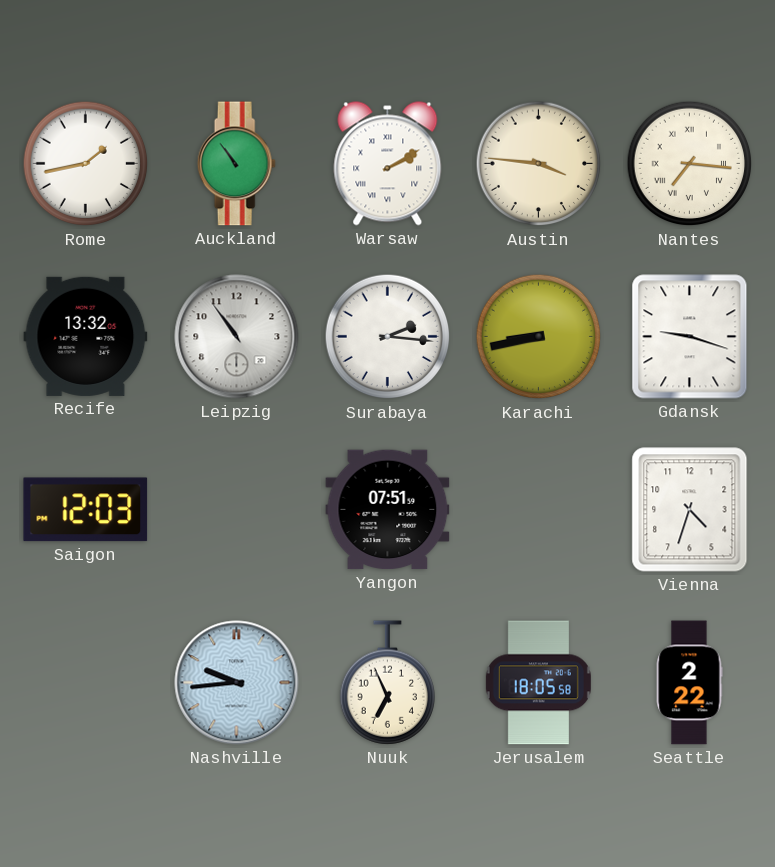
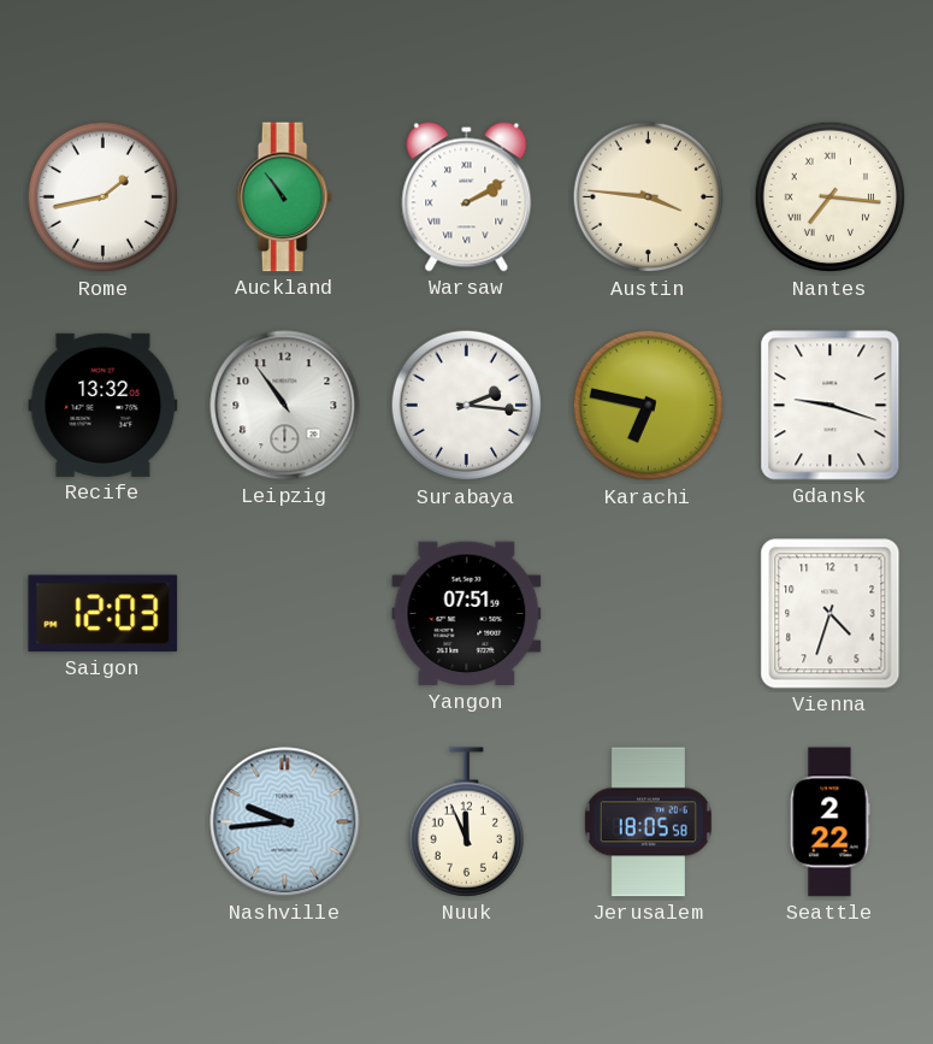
Karachi: 8:43 -> 6:47
Nuuk: 6:56 -> 11:56
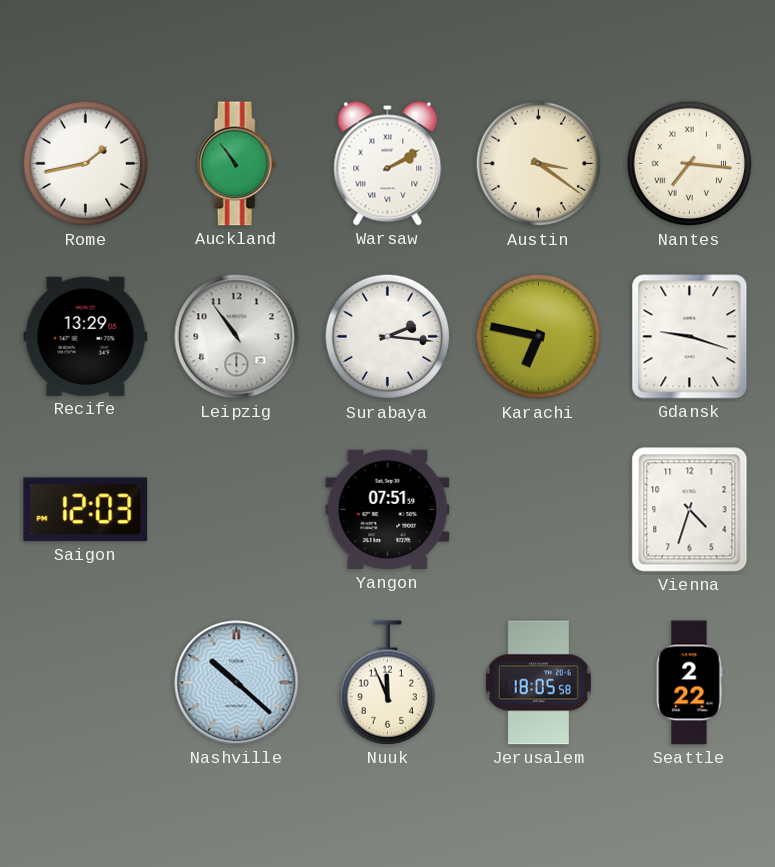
Austin: 3:46 -> 3:21
Recife: 13:32 -> 13:29
Nashville: 9:44 -> 10:22
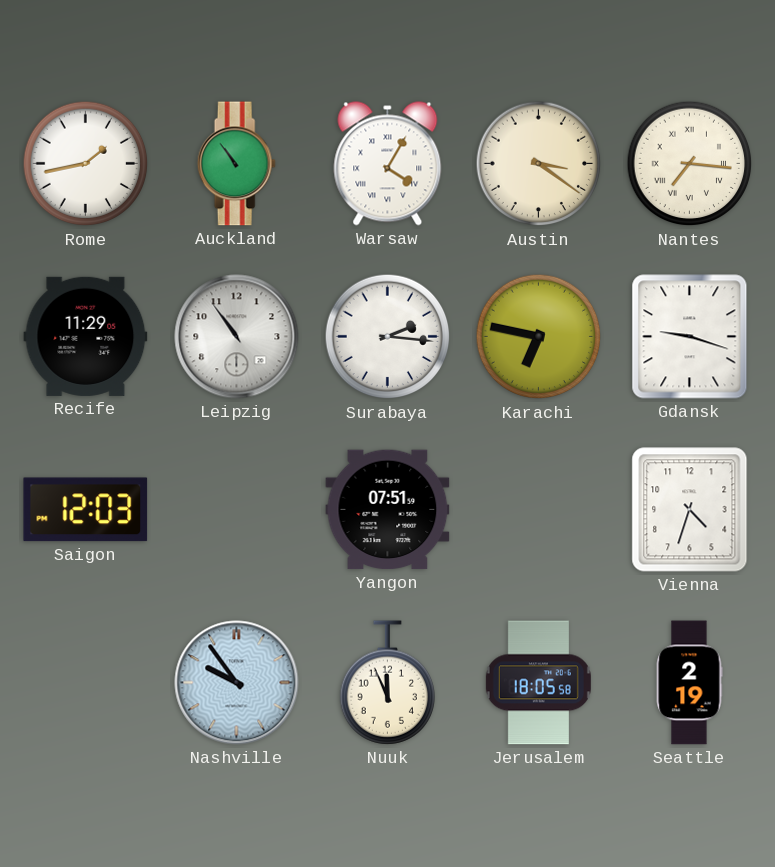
Warsaw: 2:10 -> 4:05
Recife: 13:29 -> 11:29
Nashville: 10:22 -> 9:54
Seattle: 2:22 -> 2:19
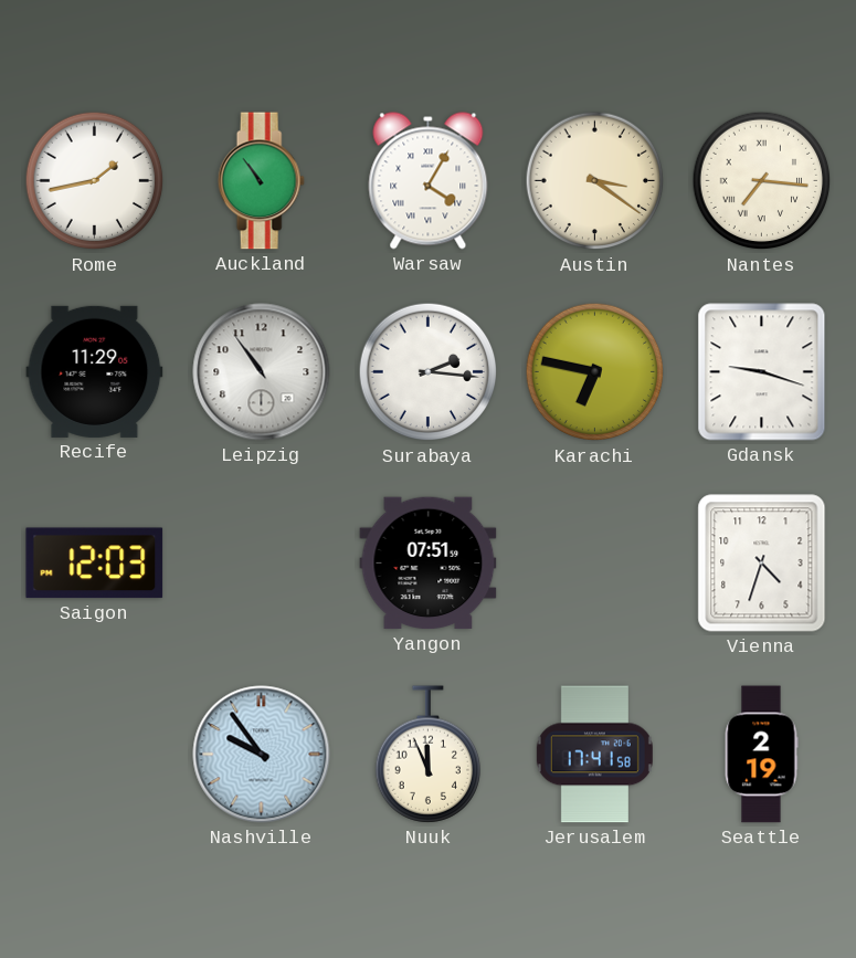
Jerusalem: 18:05 -> 17:41
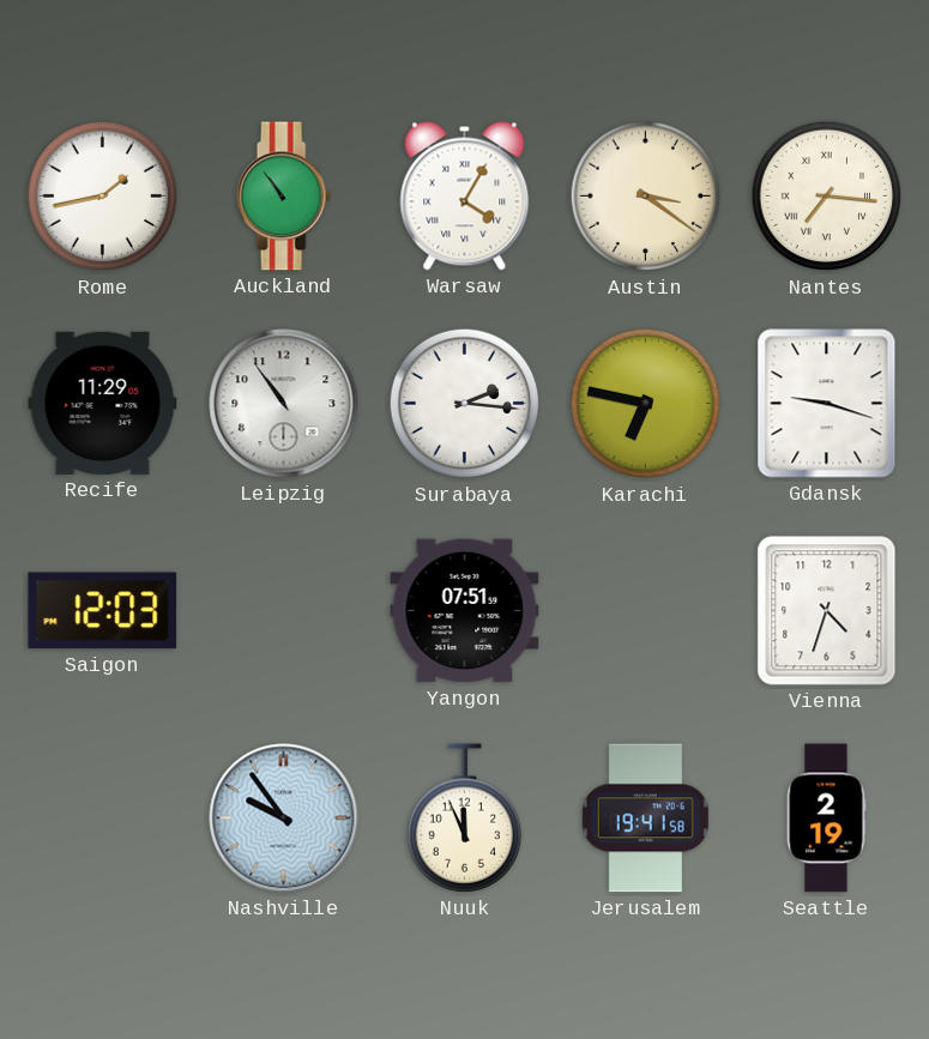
Jerusalem: 17:41 -> 19:41
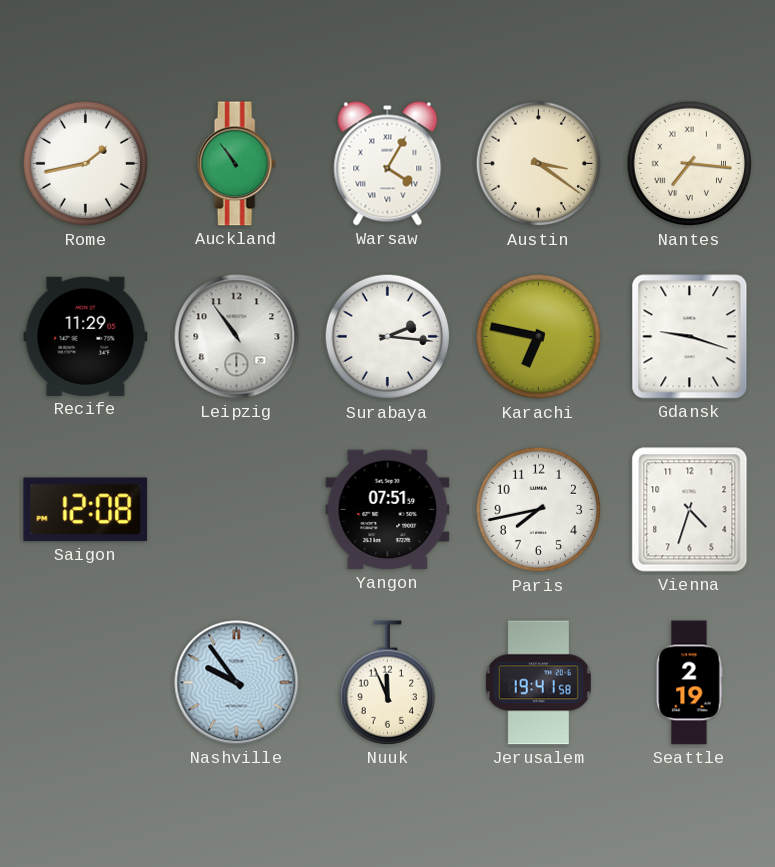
Saigon: 12:03 -> 12:08
Paris: none -> 7:43
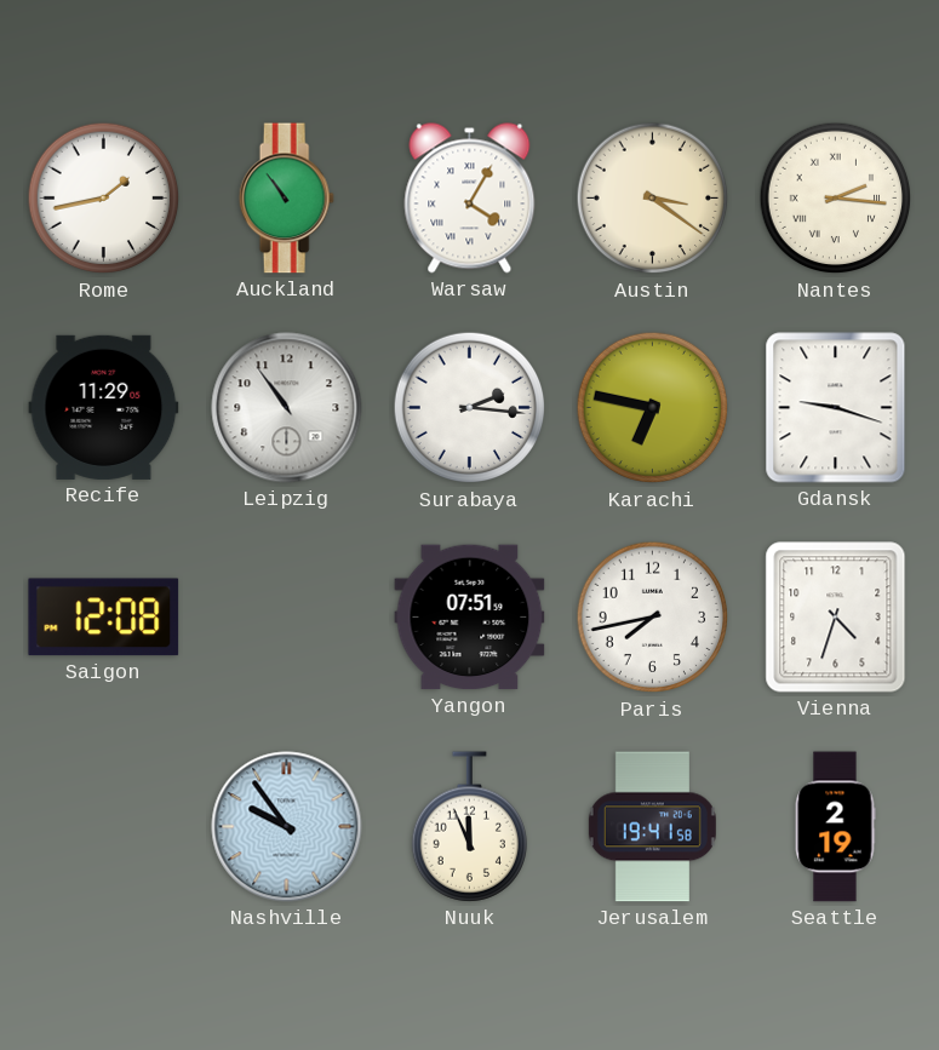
Nantes: 7:16 -> 2:16
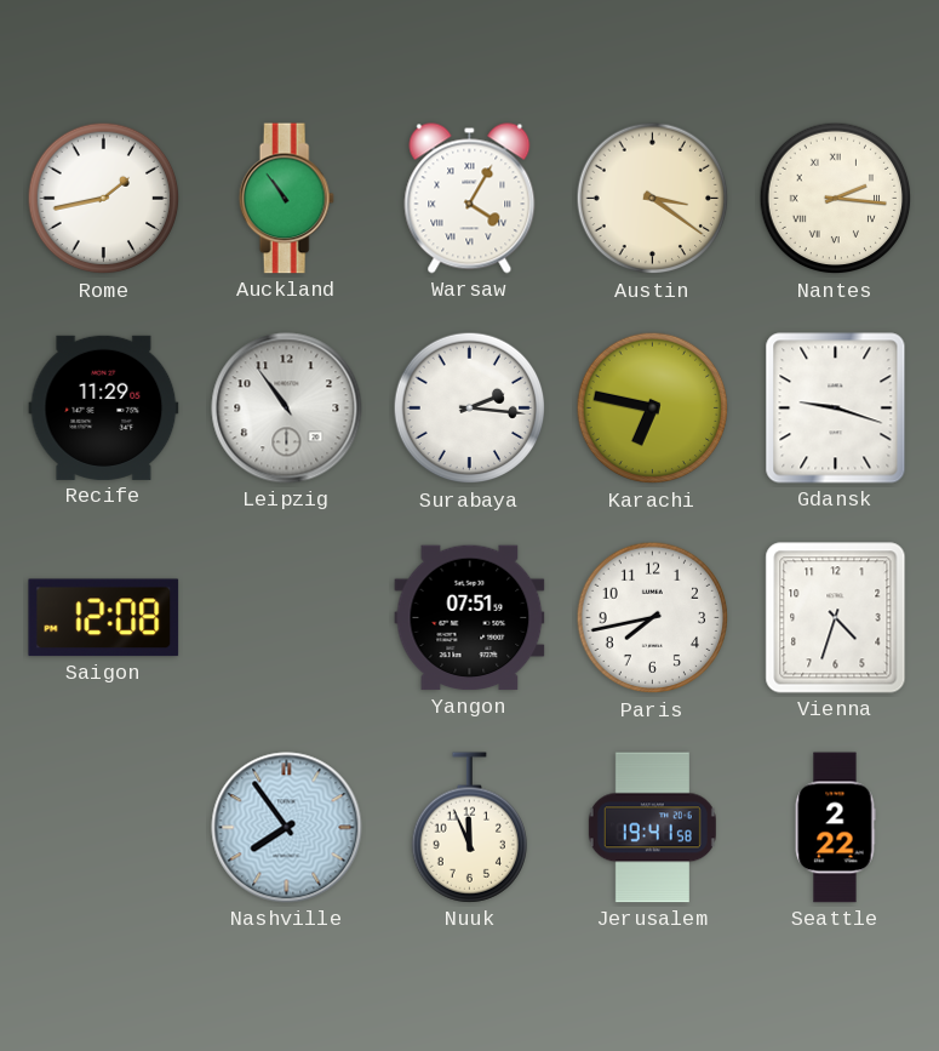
Nashville: 9:54 -> 7:54
Seattle: 2:19 -> 2:22
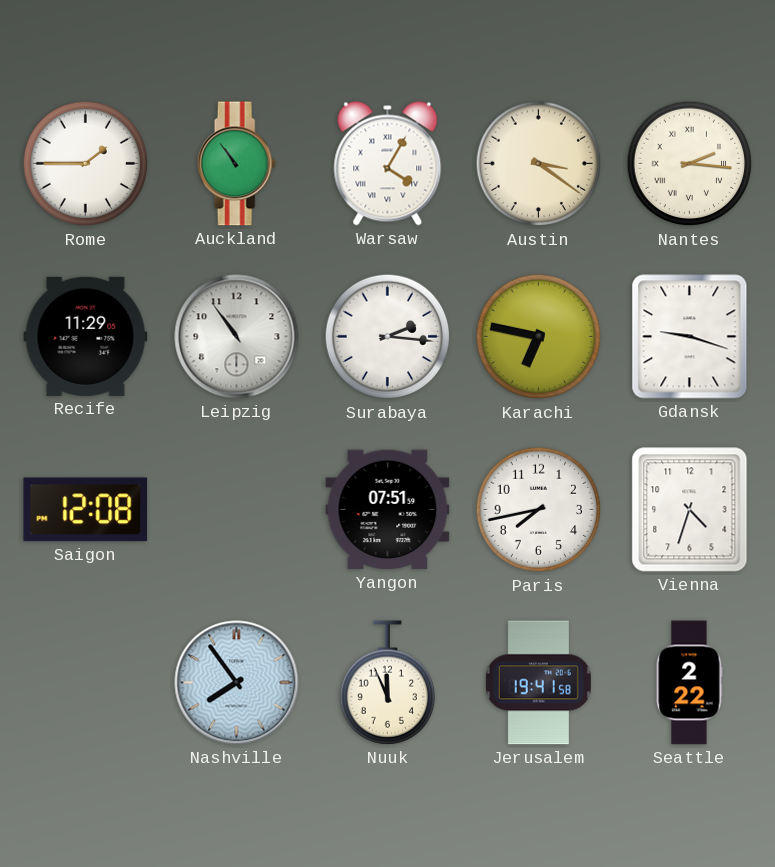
Rome: 1:43 -> 1:45
